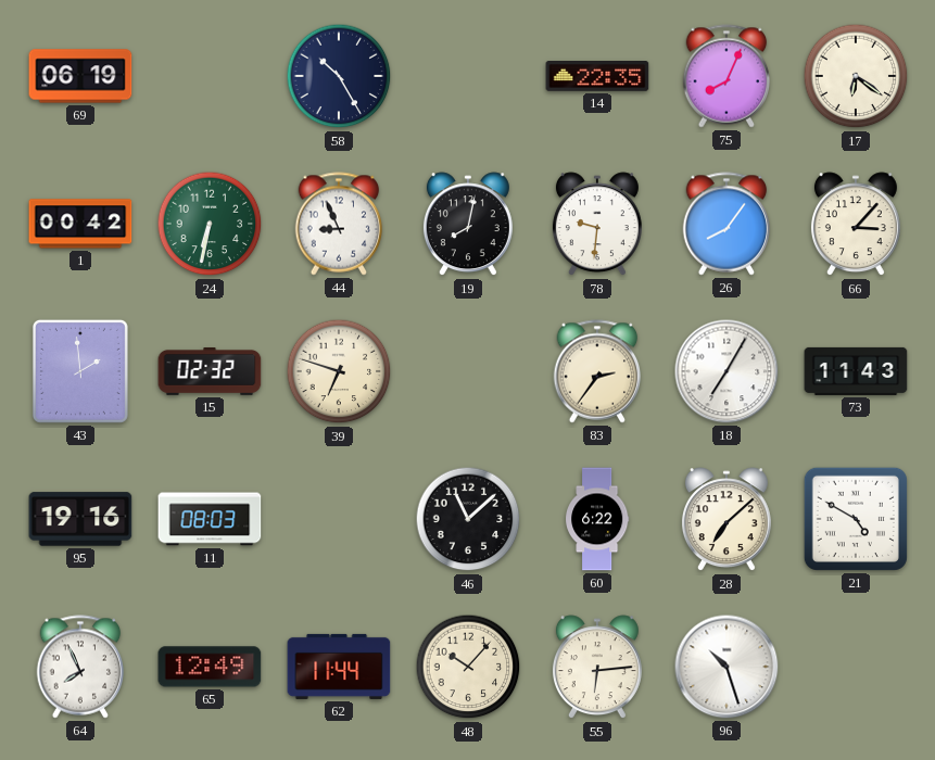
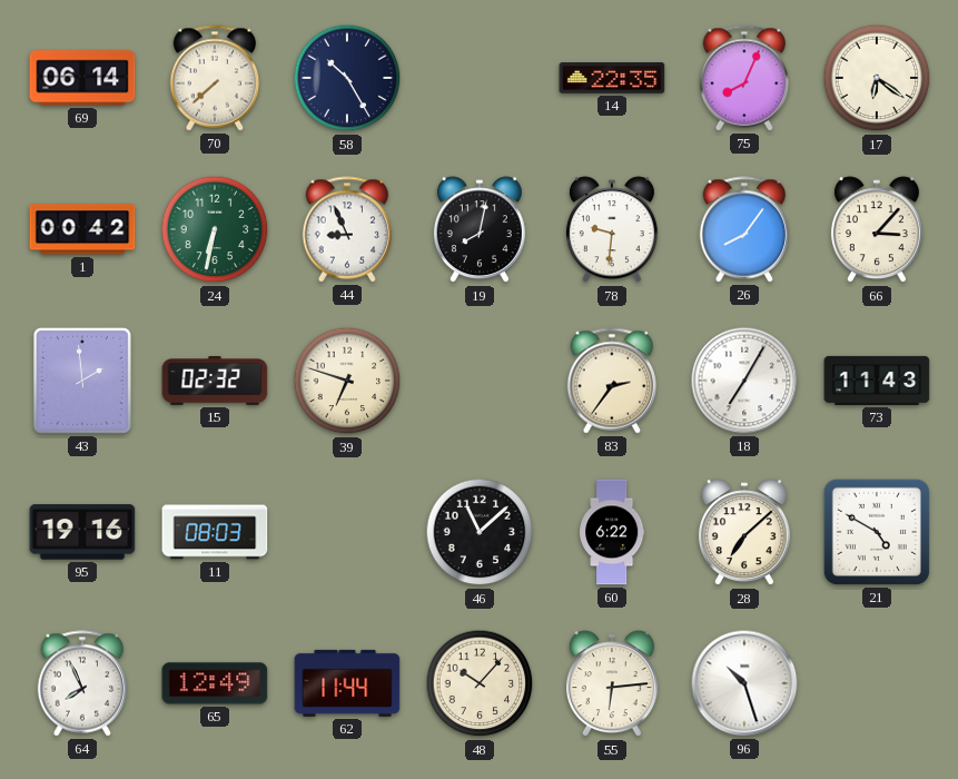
69: 06:19 -> 06:14
70: none -> 7:38
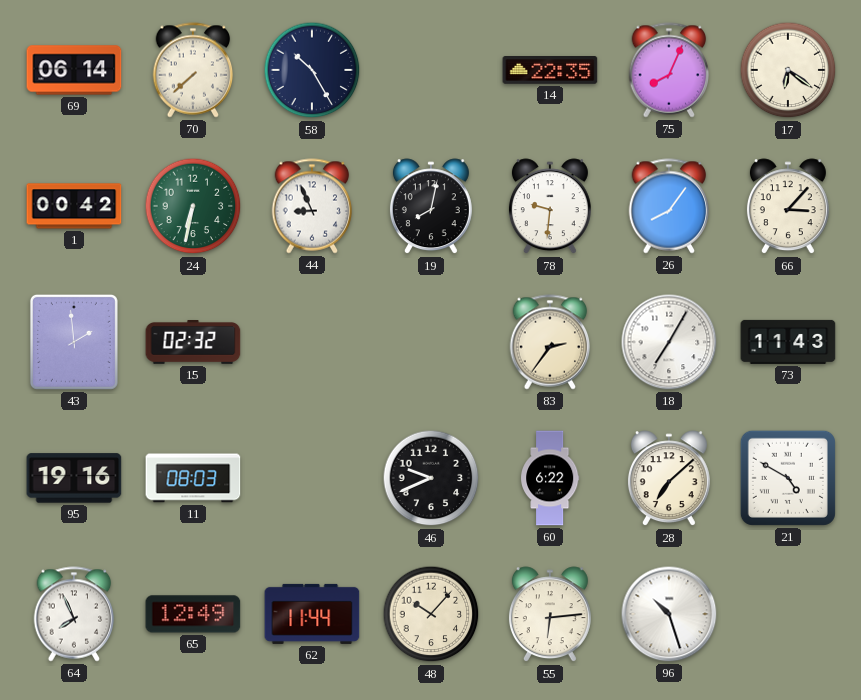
39: 6:48 -> none
46: 11:08 -> 9:41
